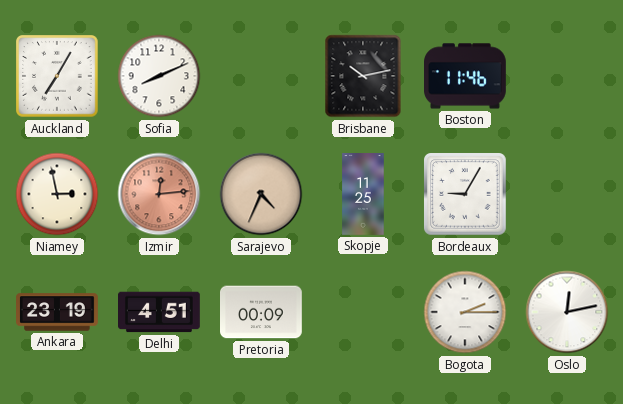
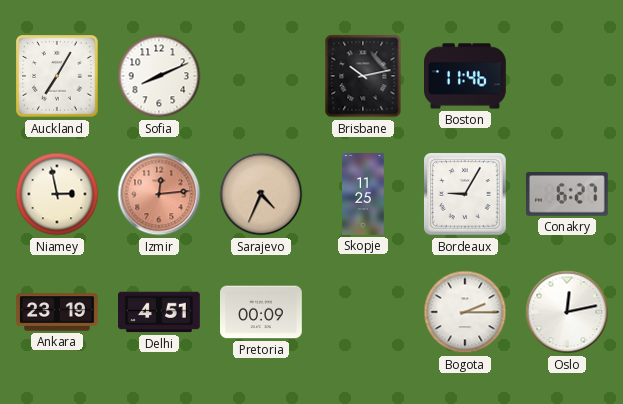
Conakry: none -> 6:27
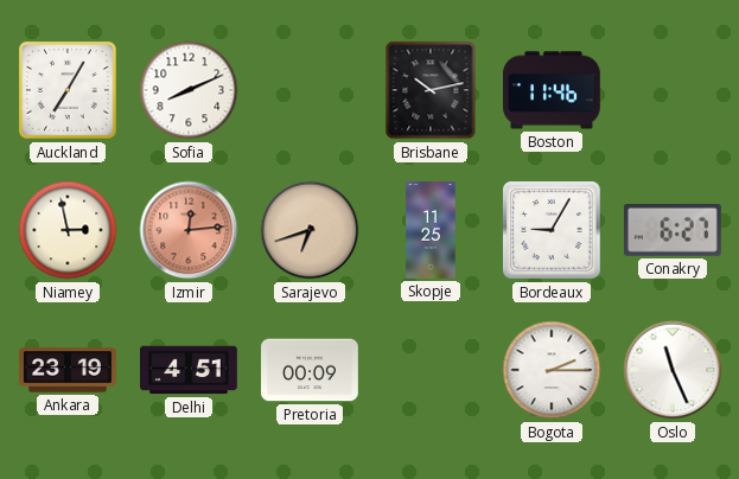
Sarajevo: 4:34 -> 6:42
Oslo: 12:13 -> 11:26
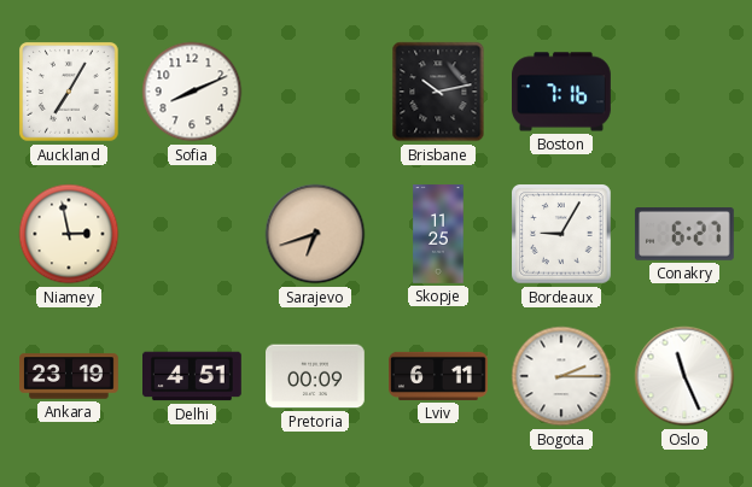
Boston: 11:46 -> 7:16
Izmir: 12:14 -> none
Lviv: none -> 6:11
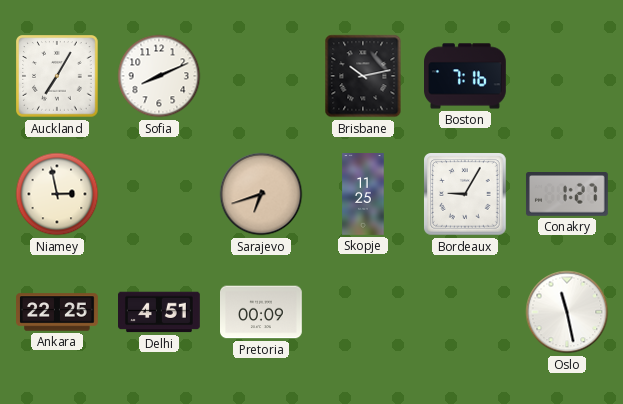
Conakry: 6:27 -> 1:27
Ankara: 23:19 -> 22:25
Lviv: 6:11 -> none
Bogota: 2:15 -> none
Oslo: 11:26 -> 11:28
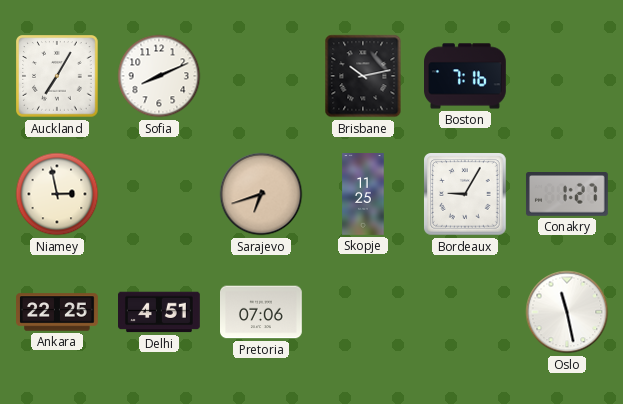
Pretoria: 00:09 -> 07:06
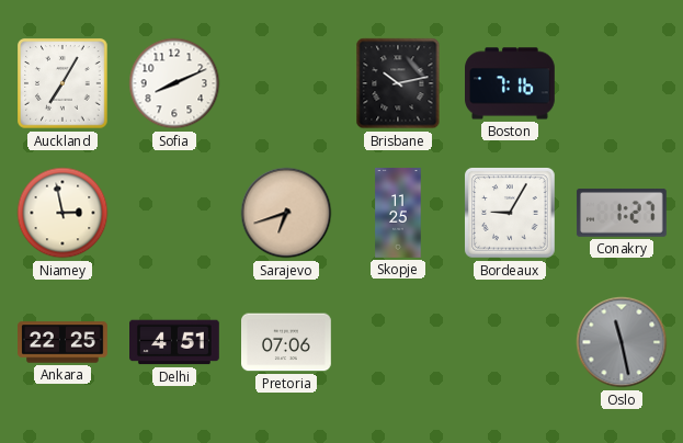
Oslo dial: white -> grey
